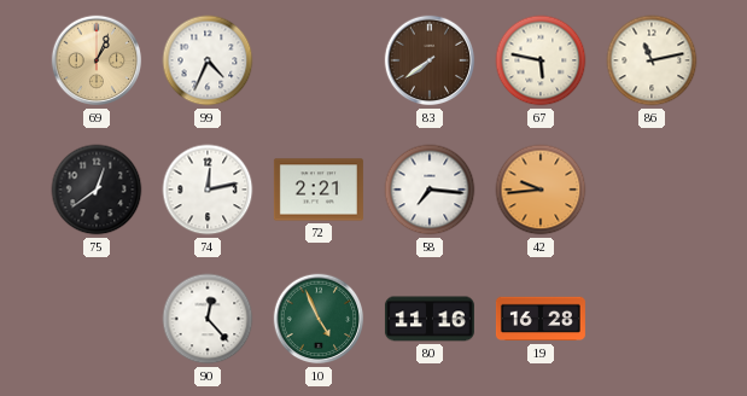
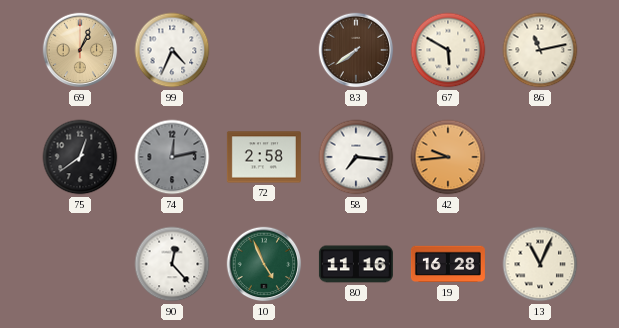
67: 5:47 -> 5:50
74 dial: white -> grey
72: 2:21 -> 2:58
13: none -> 11:04
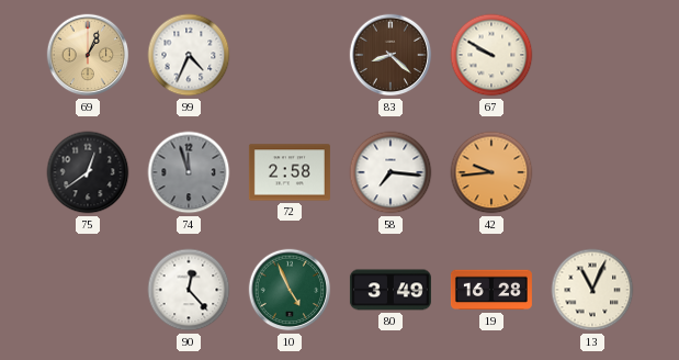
83: 7:39 -> 8:22
67: 5:50 -> 9:50
86: 11:13 -> none
74: 12:13 -> 11:57
80: 11:16 -> 3:49
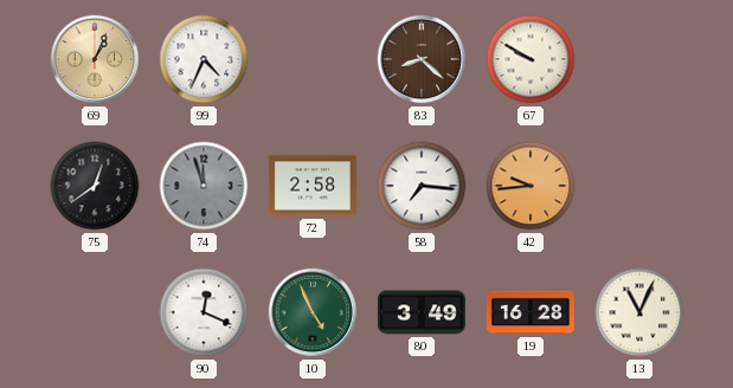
90: 12:23 -> 12:19
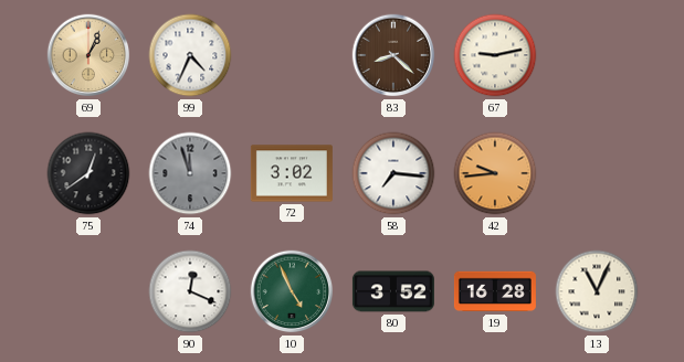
67: 9:50 -> 9:13
72: 2:58 -> 3:02
80: 3:49 -> 3:52
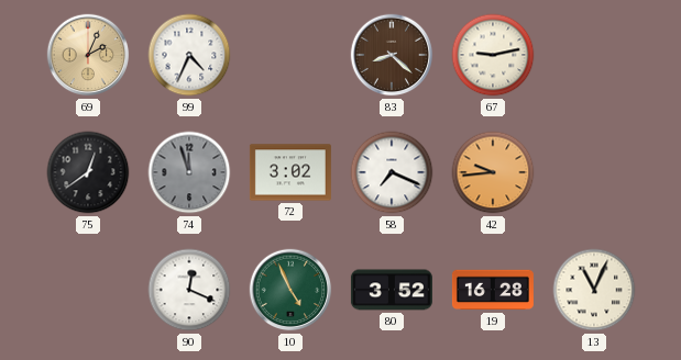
69: 1:04 -> 2:04
58: 7:16 -> 7:19
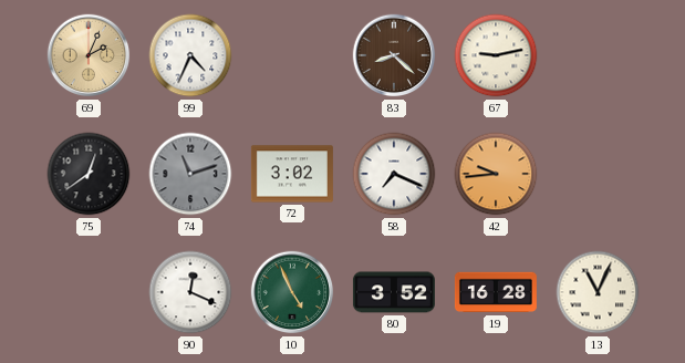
74: 11:57 -> 11:12
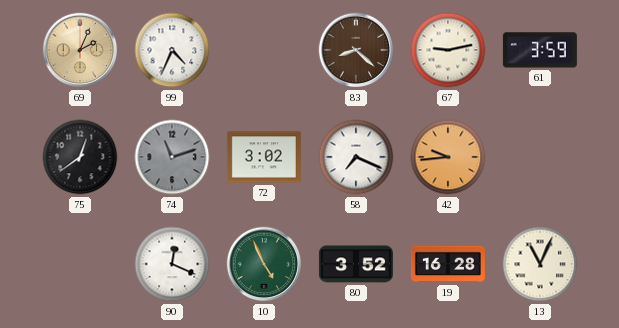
61: none -> 3:59
